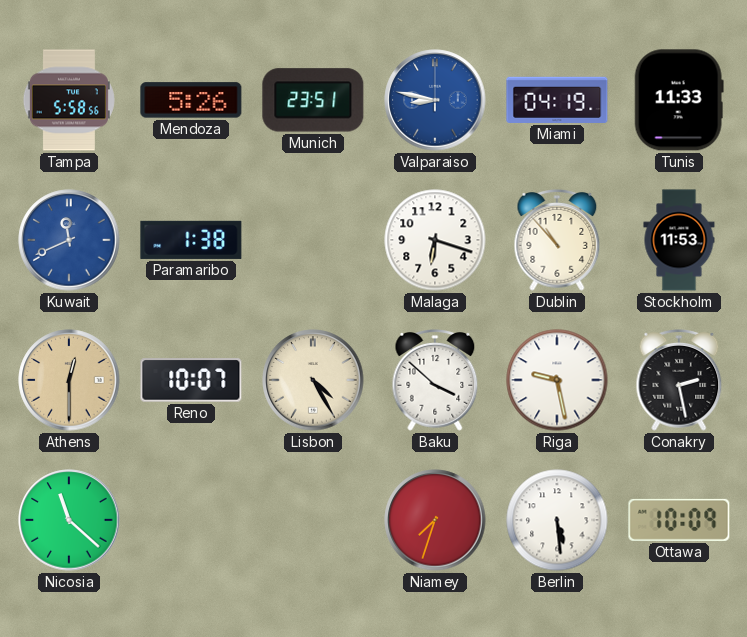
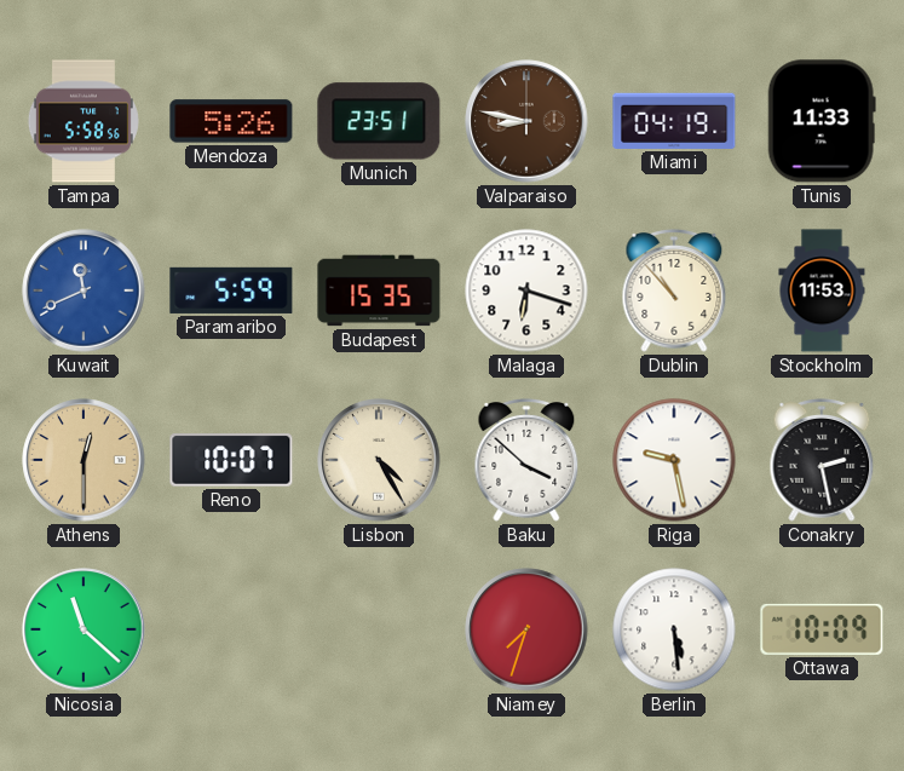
Valparaiso dial: blue -> brown
Paramaribo: 1:38 -> 5:59
Budapest: none -> 15:35
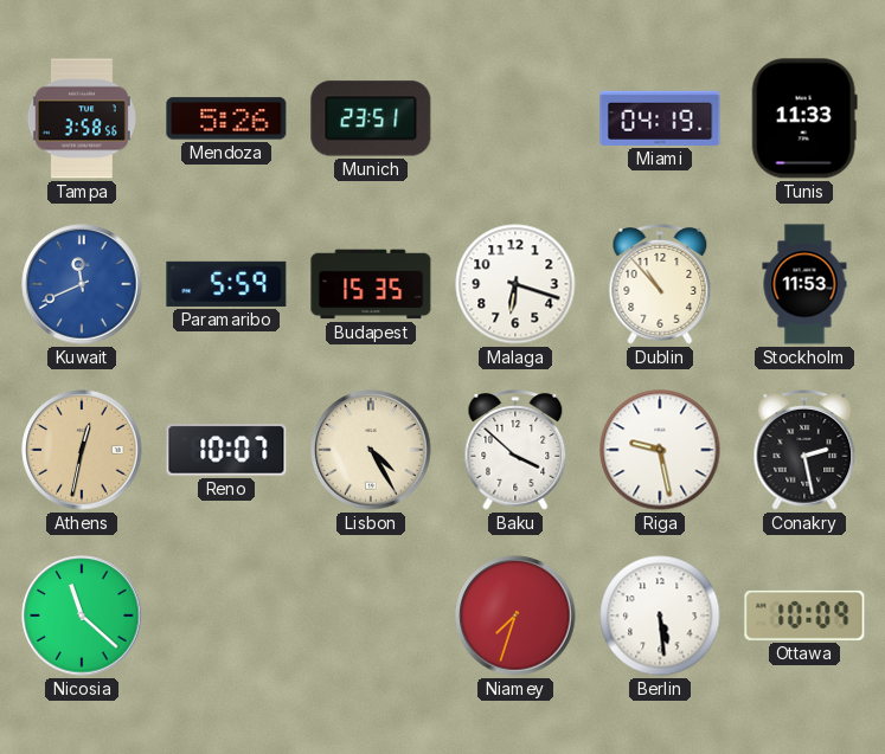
Tampa: 5:58 -> 3:58
Valparaiso: 8:47 -> none
Athens: 12:30 -> 12:32
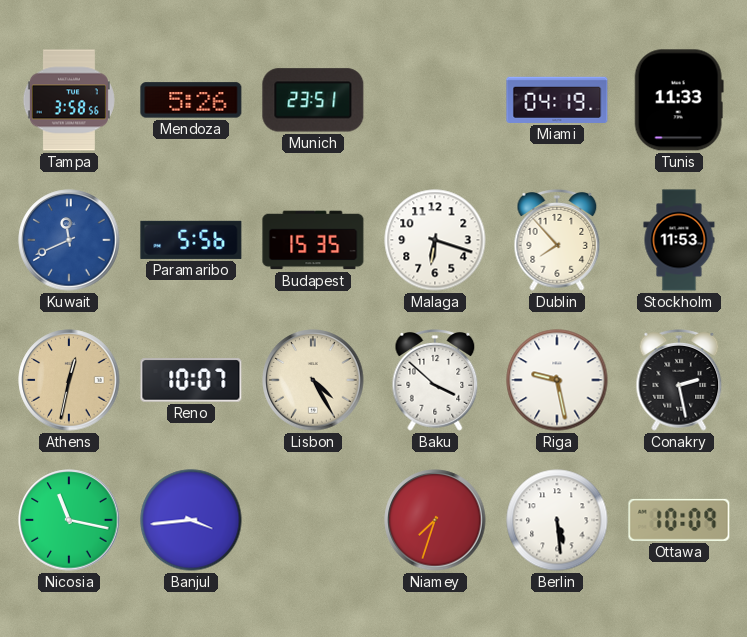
Paramaribo: 5:59 -> 5:56
Dublin: 10:53 -> 7:53
Nicosia: 11:22 -> 11:17
Banjul: none -> 3:44
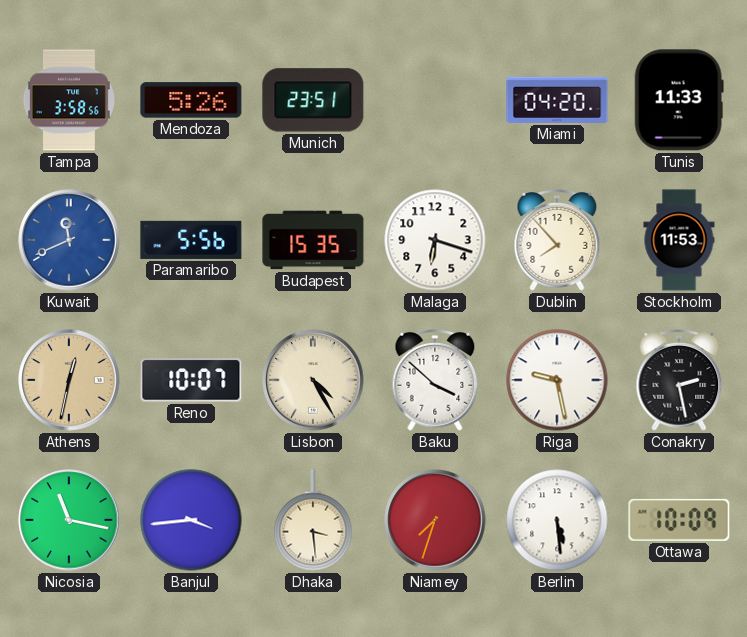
Miami: 04:19 -> 04:20
Dhaka: none -> 3:29
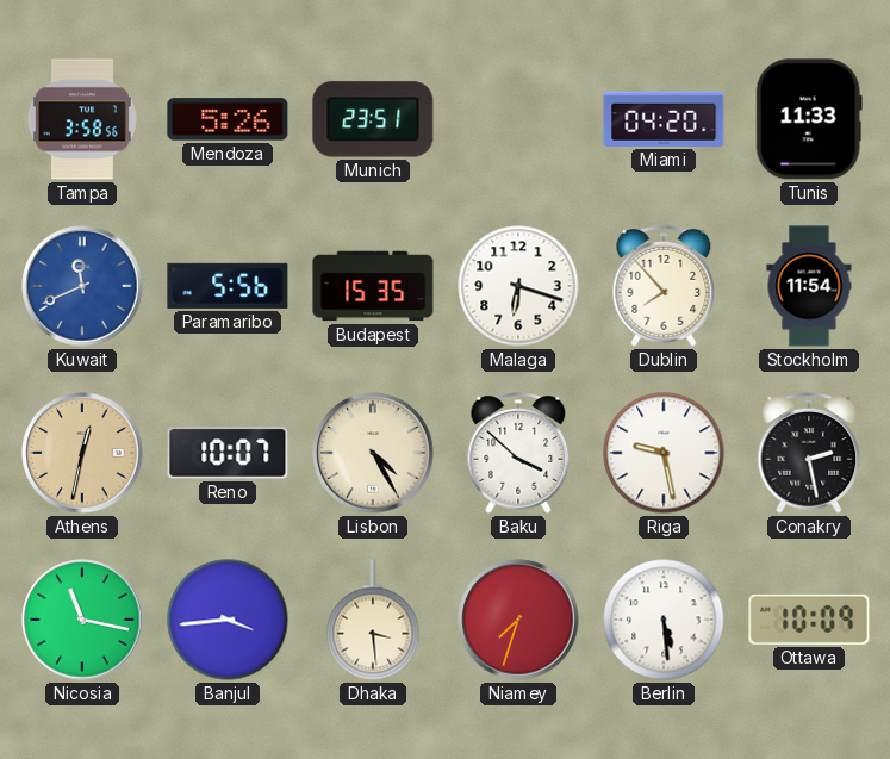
Stockholm: 11:53 -> 11:54
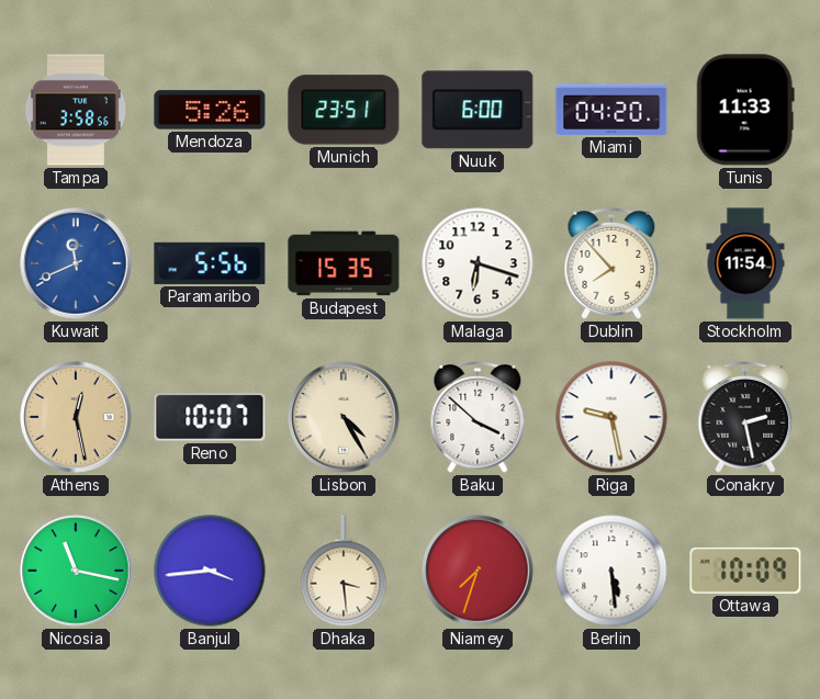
Nuuk: none -> 6:00
Athens: 12:32 -> 12:28
